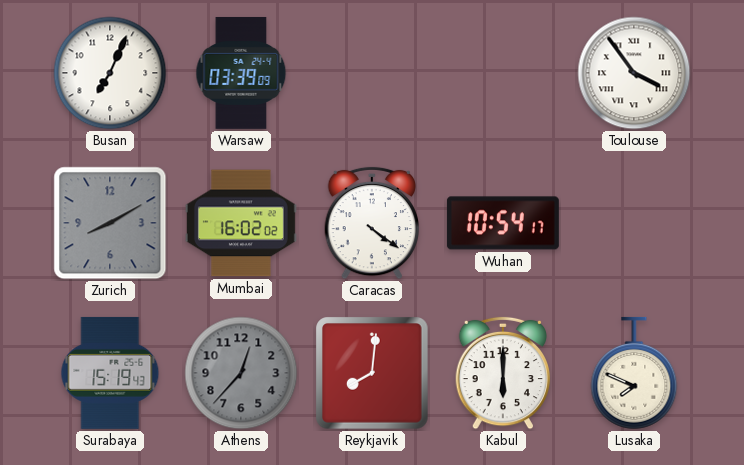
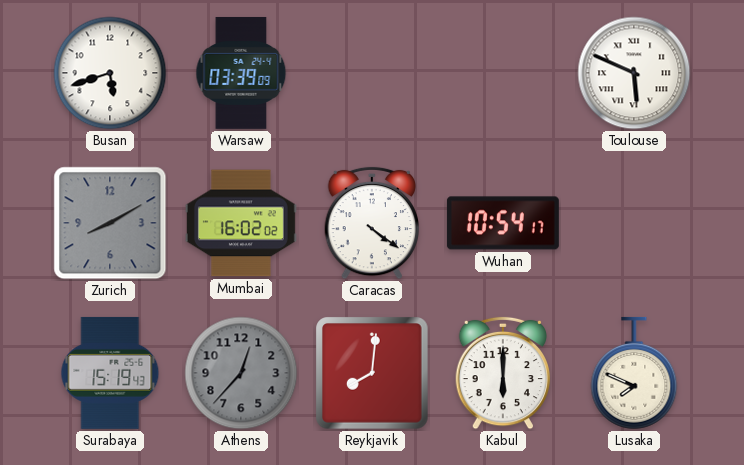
Busan: 7:04 -> 5:42
Toulouse: 3:54 -> 5:49
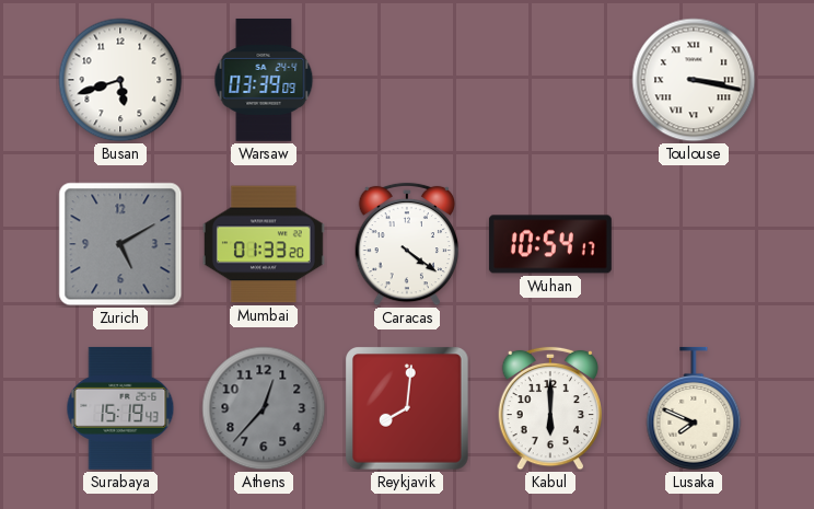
Toulouse: 5:49 -> 3:17
Zurich: 8:10 -> 5:10
Mumbai: 16:02 -> 01:33
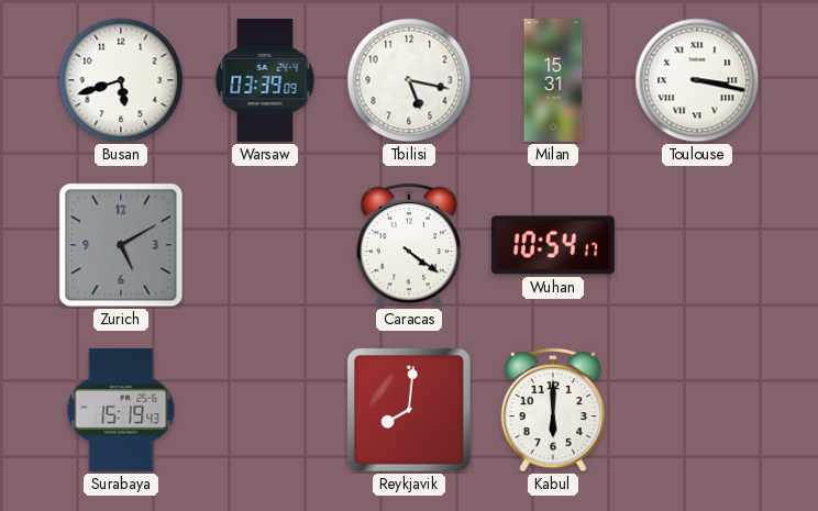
Tbilisi: none -> 5:17
Milan: none -> 15:31
Mumbai: 01:33 -> none
Athens: 12:37 -> none
Lusaka: 7:49 -> none
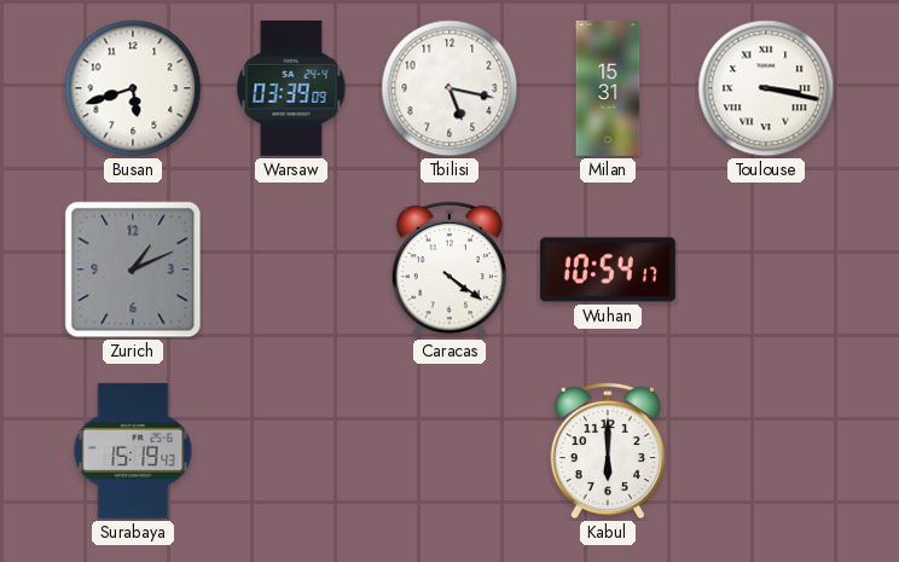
Zurich: 5:10 -> 1:11
Reykjavik: 8:01 -> none
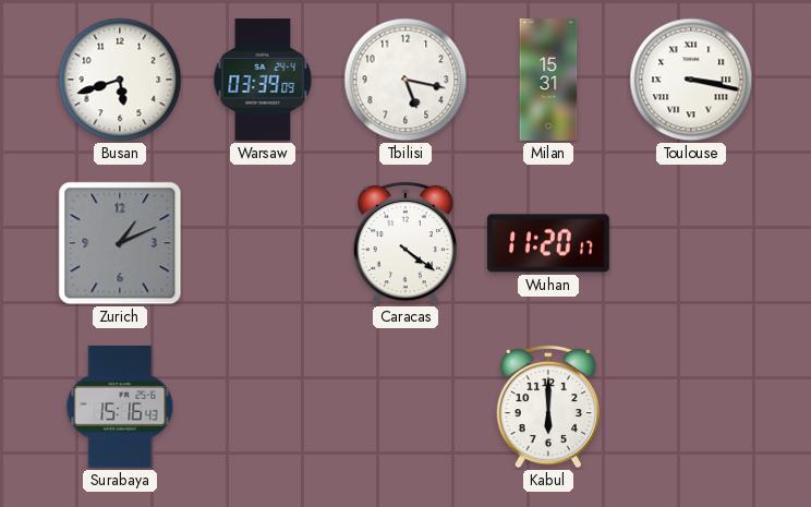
Wuhan: 10:54 -> 11:20
Surabaya: 15:19 -> 15:16
